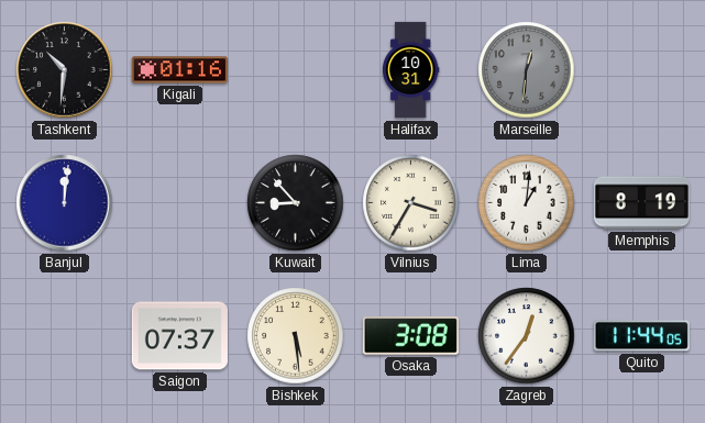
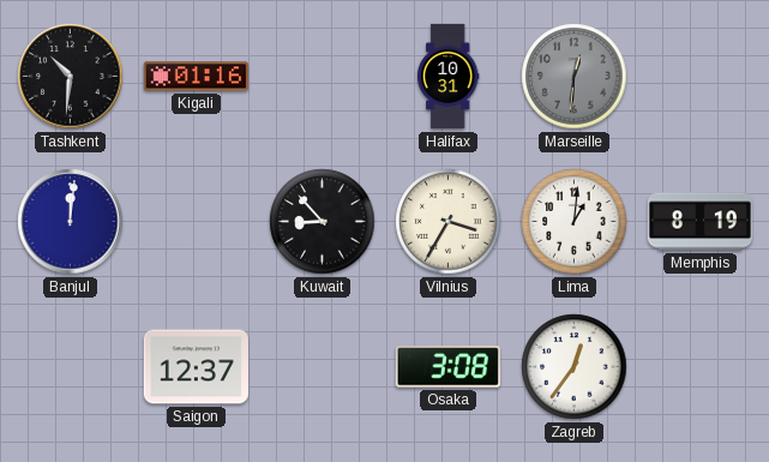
Saigon: 07:37 -> 12:37
Bishkek: 5:29 -> none
Quito: 11:44 -> none
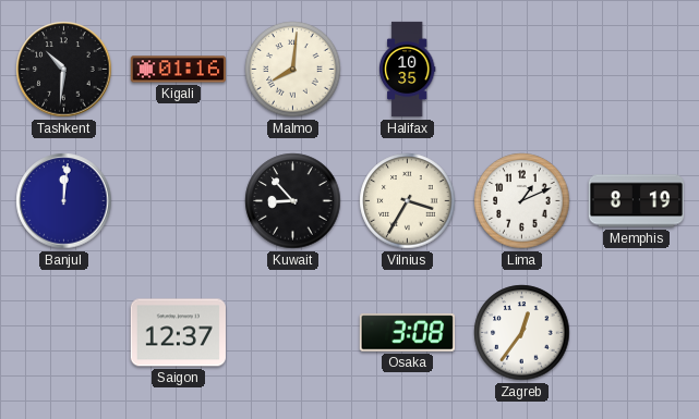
Malmo: none -> 8:01
Halifax: 10:31 -> 10:35
Marseille: 12:31 -> none
Lima: 1:01 -> 1:11
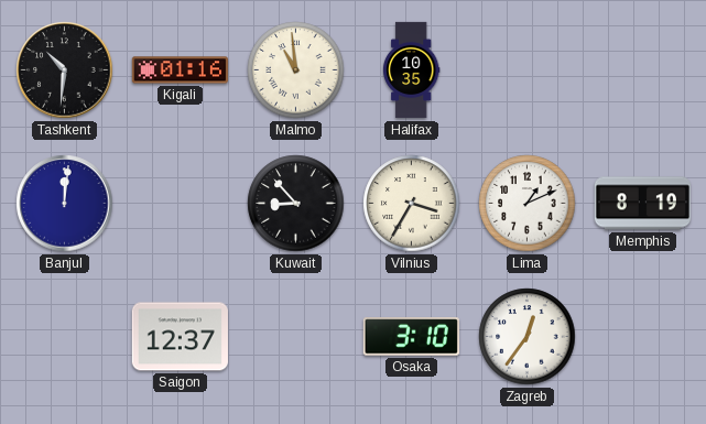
Malmo: 8:01 -> 10:59
Osaka: 3:08 -> 3:10
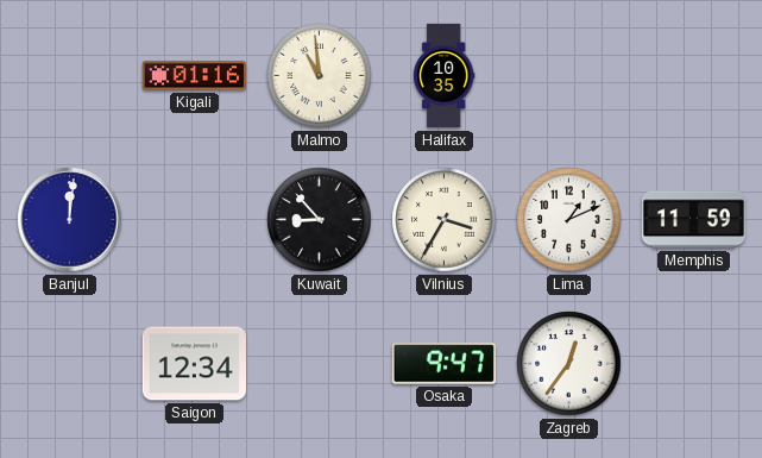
Tashkent: 10:31 -> none
Memphis: 8:19 -> 11:59
Saigon: 12:37 -> 12:34
Osaka: 3:10 -> 9:47
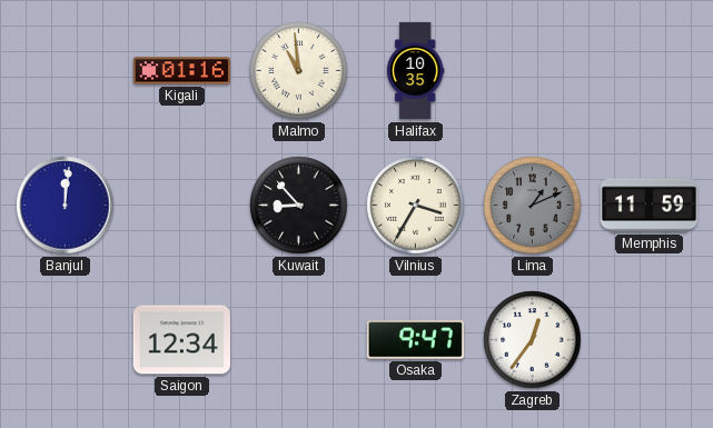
Lima dial: white -> grey
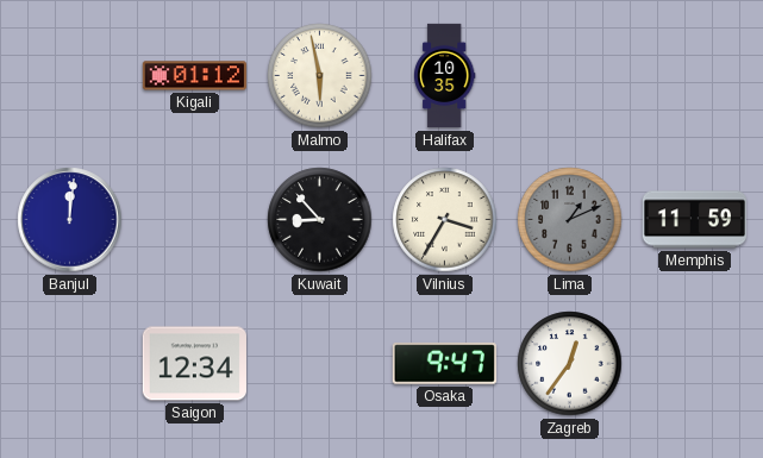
Kigali: 01:16 -> 01:12
Malmo: 10:59 -> 5:58
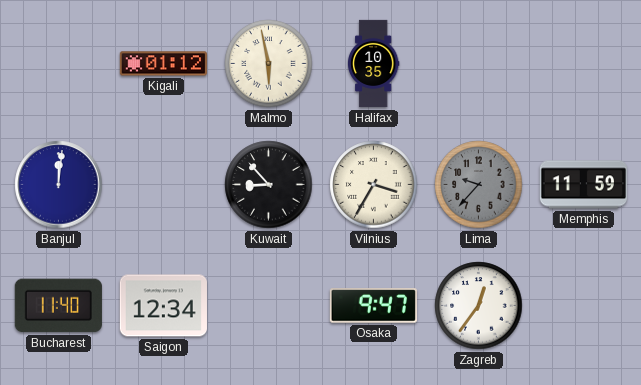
Lima: 1:11 -> 9:37
Bucharest: none -> 11:40
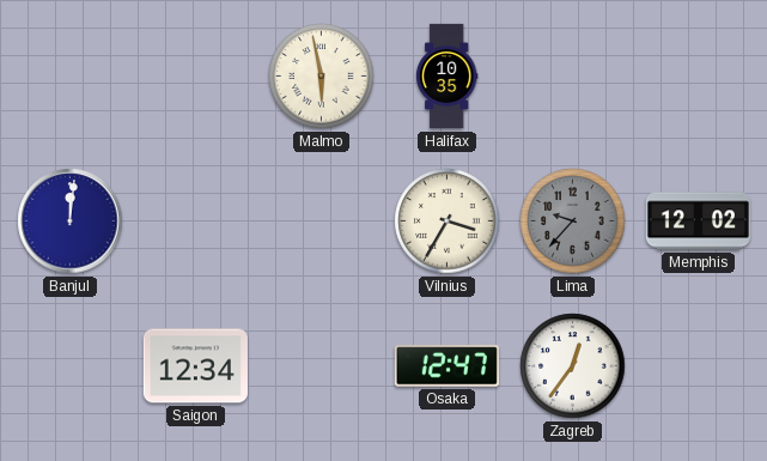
Kigali: 01:12 -> none
Kuwait: 8:53 -> none
Memphis: 11:59 -> 12:02
Bucharest: 11:40 -> none
Osaka: 9:47 -> 12:47
